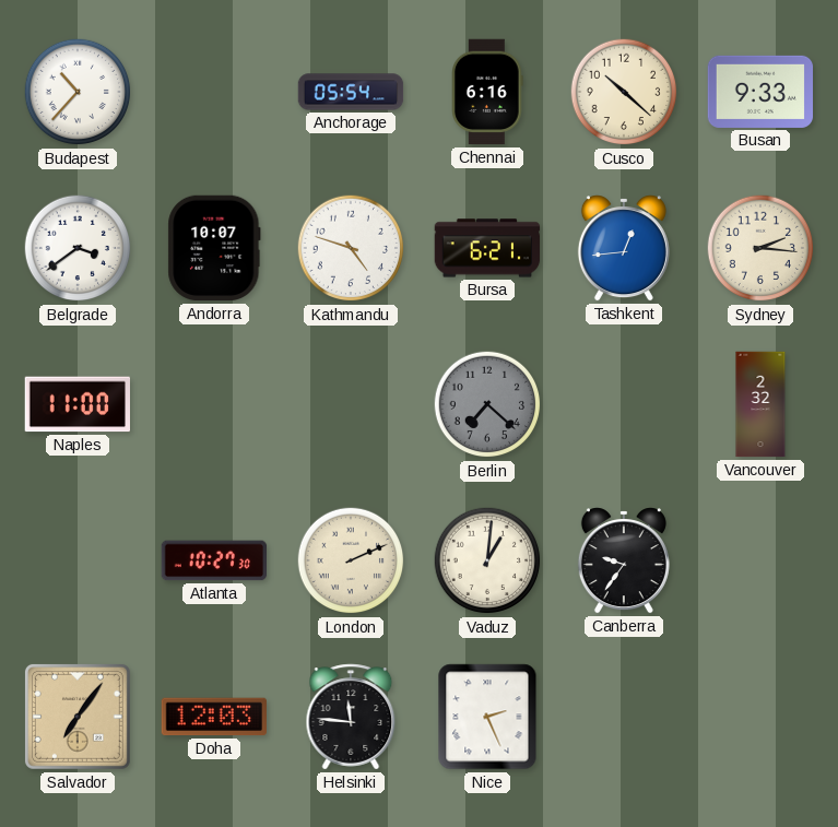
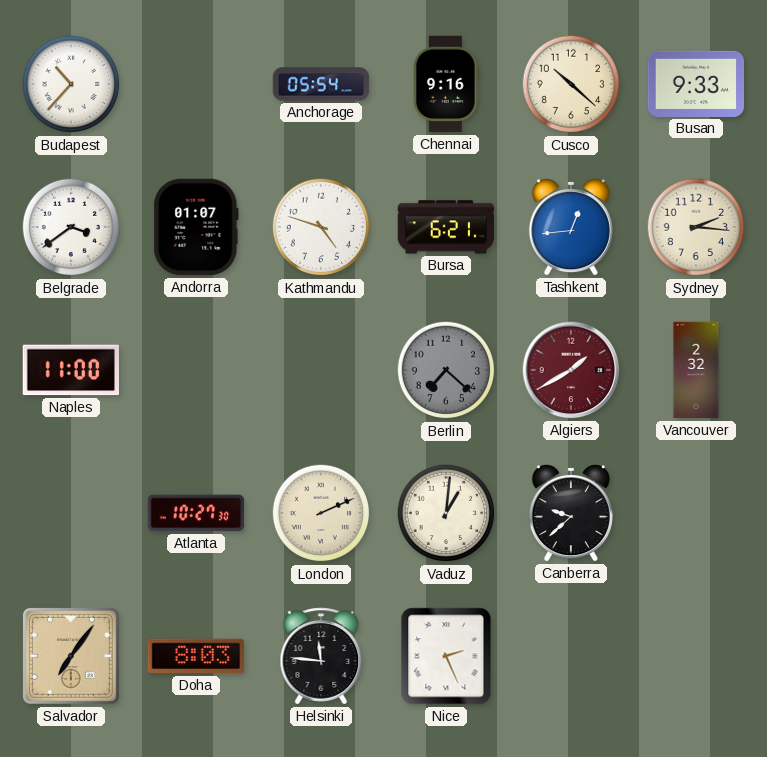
Chennai: 6:16 -> 9:16
Andorra: 10:07 -> 01:07
Algiers: none -> 1:40
Canberra: 9:36 -> 9:38
Doha: 12:03 -> 8:03
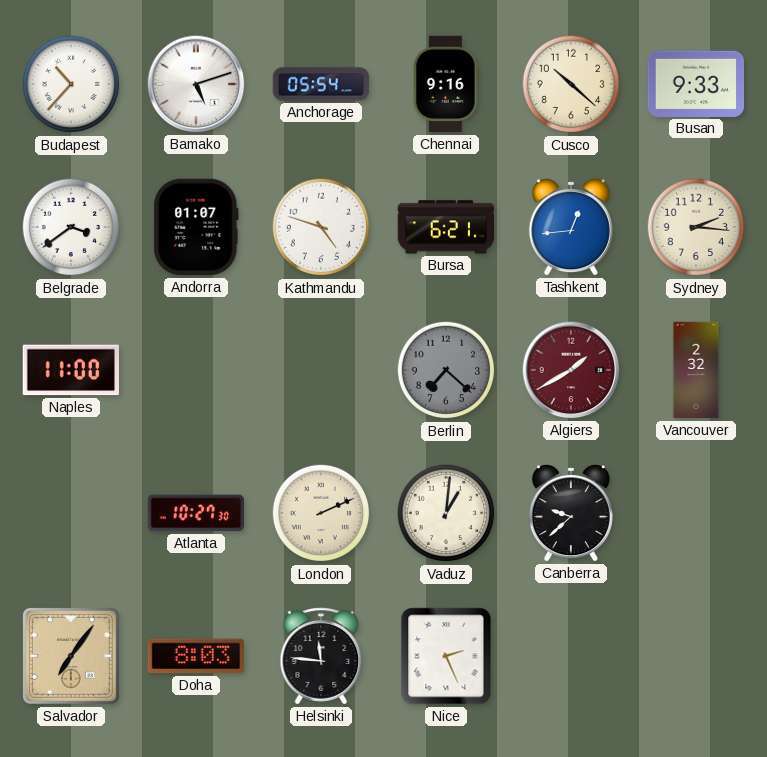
Bamako: none -> 5:12
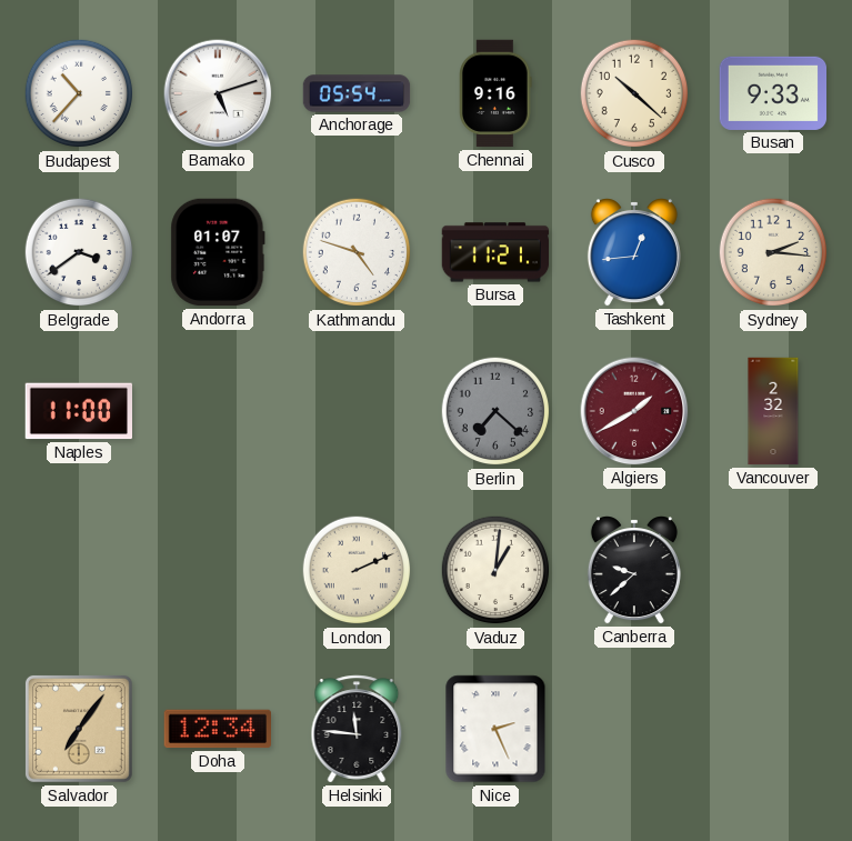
Bursa: 6:21 -> 11:21
Atlanta: 10:27 -> none
Doha: 8:03 -> 12:34
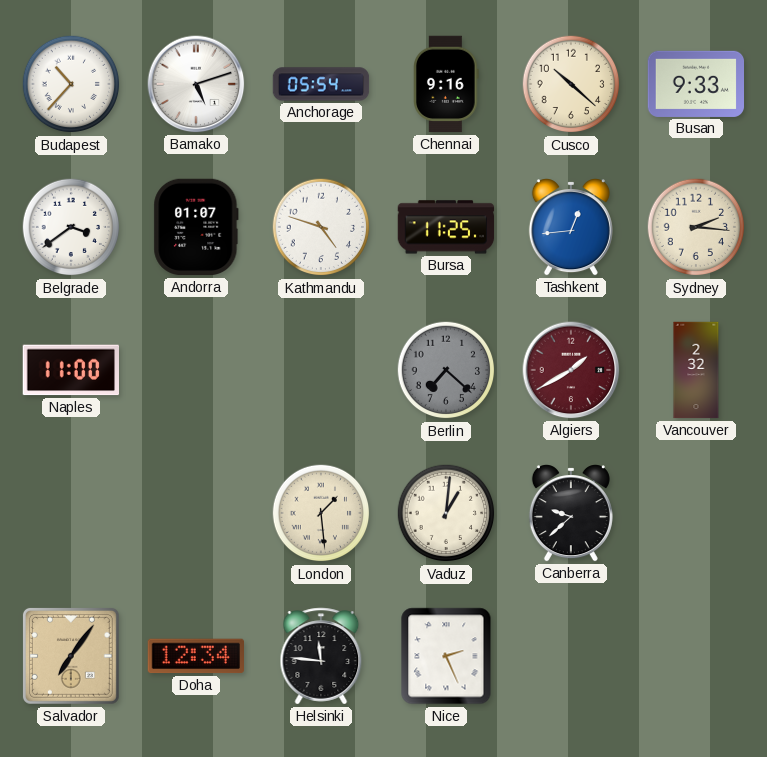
Bursa: 11:21 -> 11:25
London: 2:11 -> 1:29
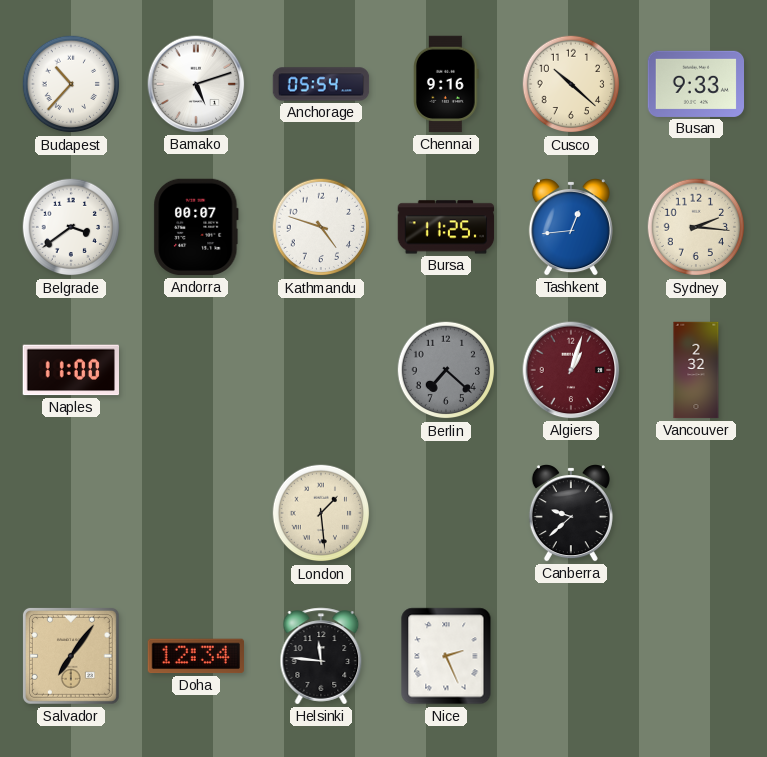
Andorra: 01:07 -> 00:07
Algiers: 1:40 -> 1:03
Vaduz: 1:01 -> none
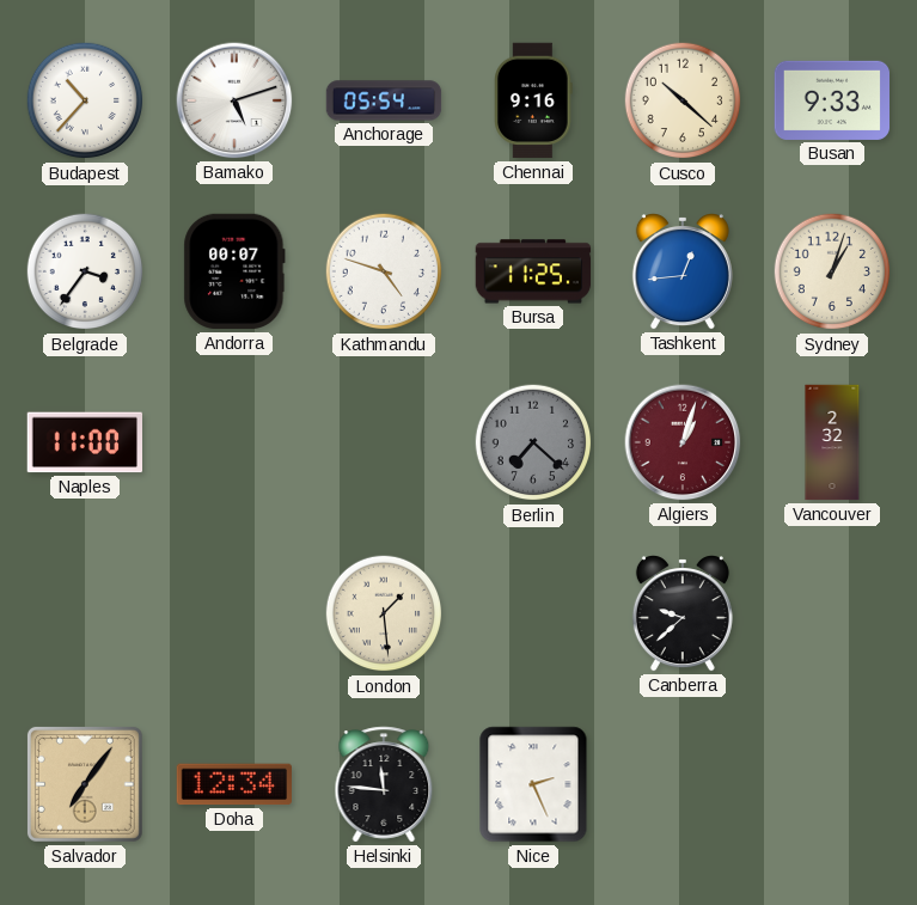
Belgrade: 3:39 -> 3:36
Sydney: 2:16 -> 1:03
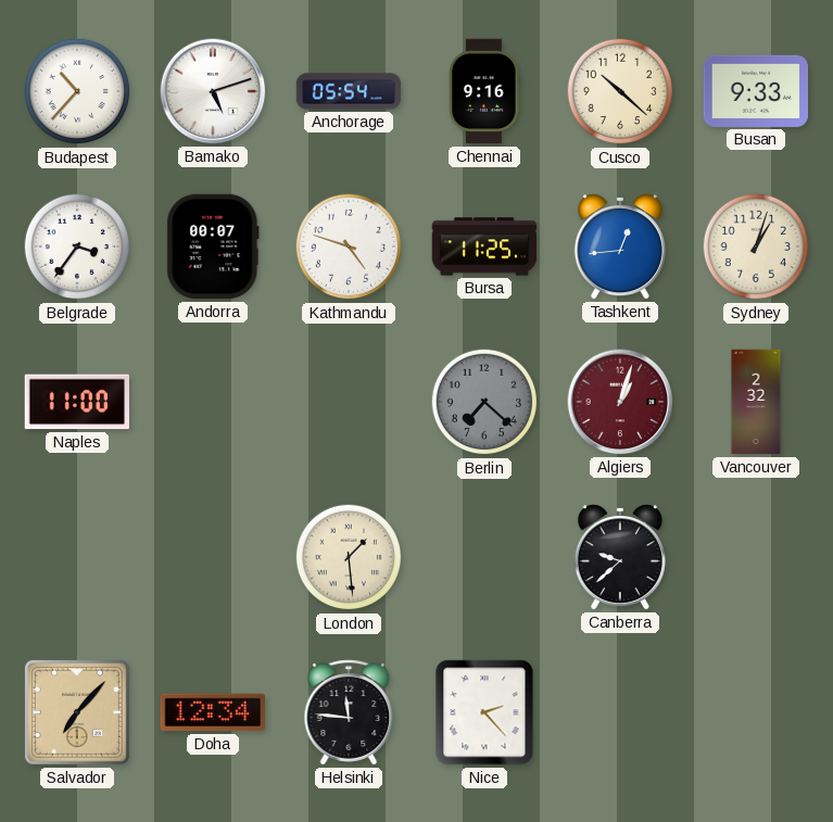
Salvador: 7:06 -> 7:07
Nice: 2:26 -> 2:23
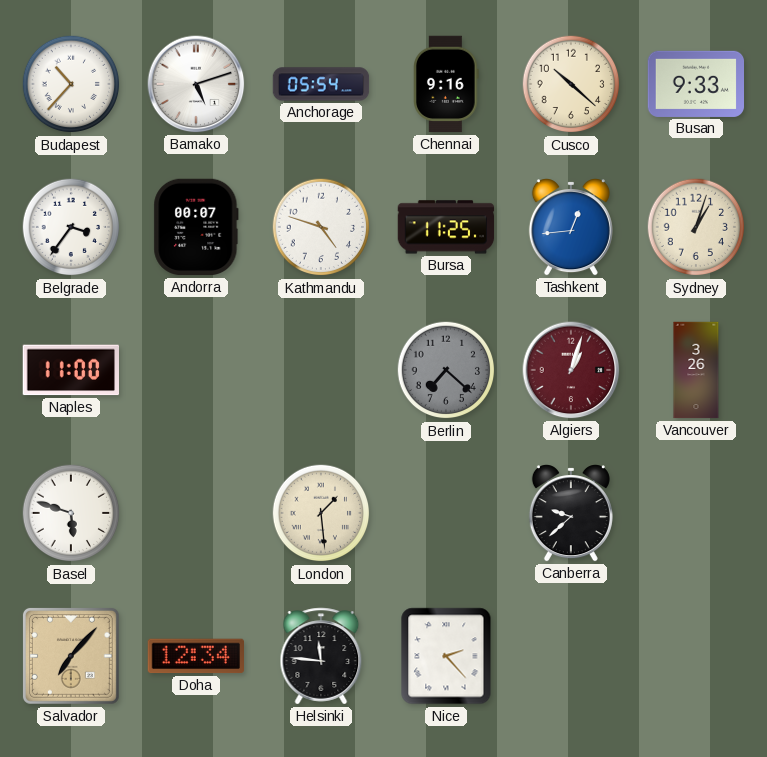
Vancouver: 2:32 -> 3:26
Basel: none -> 5:48
